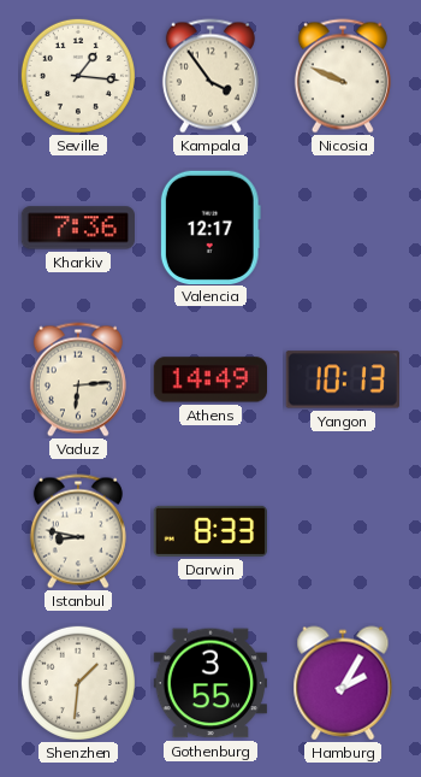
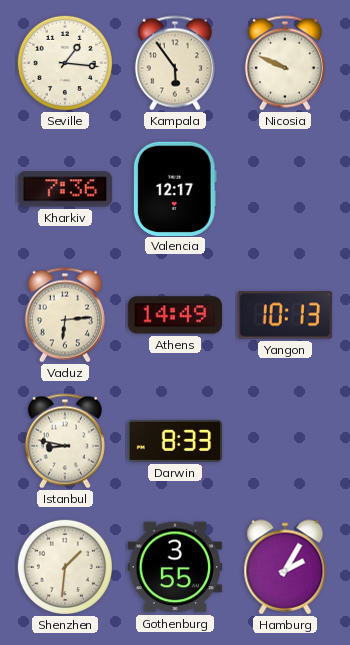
Kampala: 3:54 -> 5:54
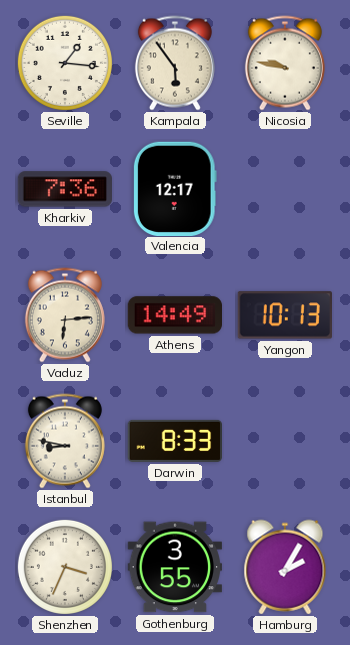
Nicosia: 9:49 -> 9:47
Shenzhen: 1:31 -> 3:34
